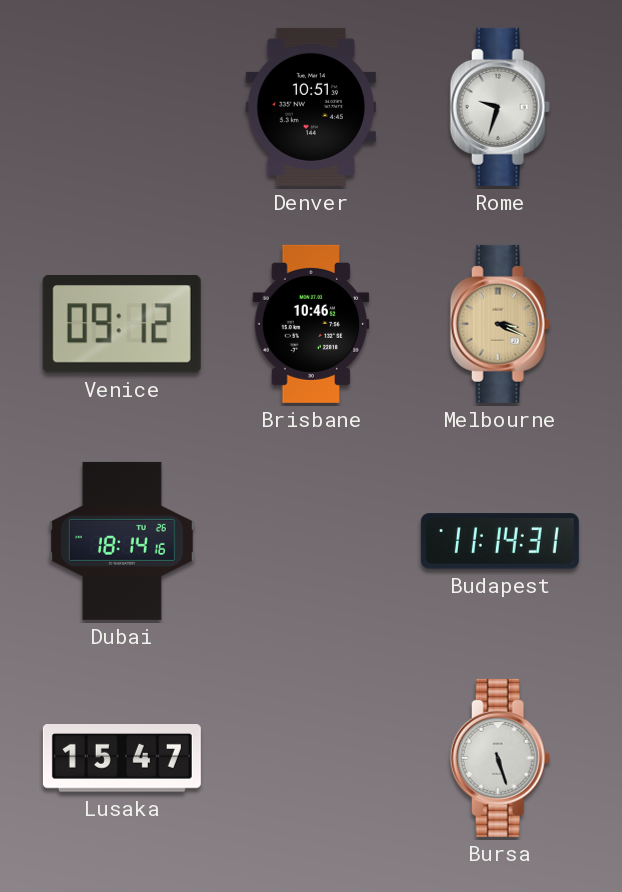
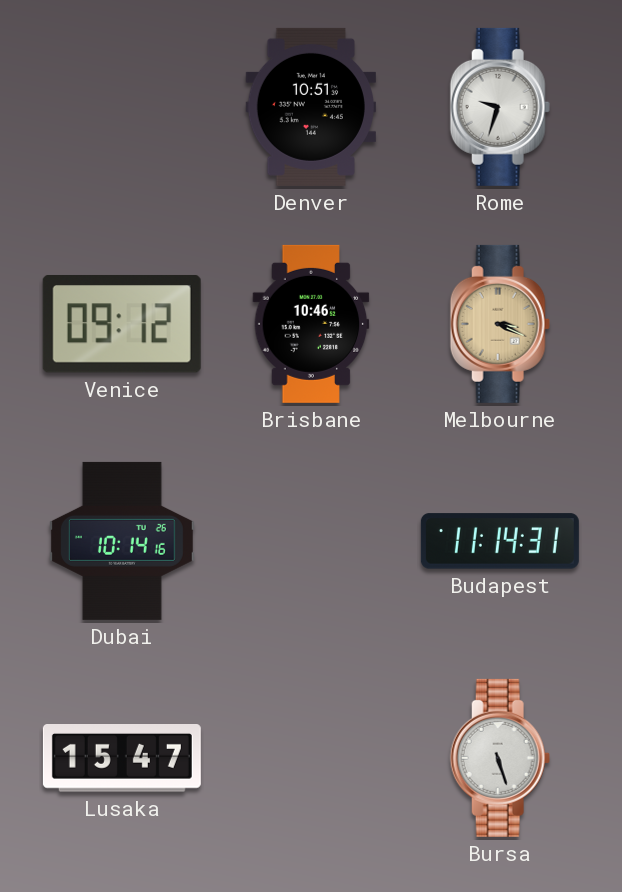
Dubai: 18:14 -> 10:14
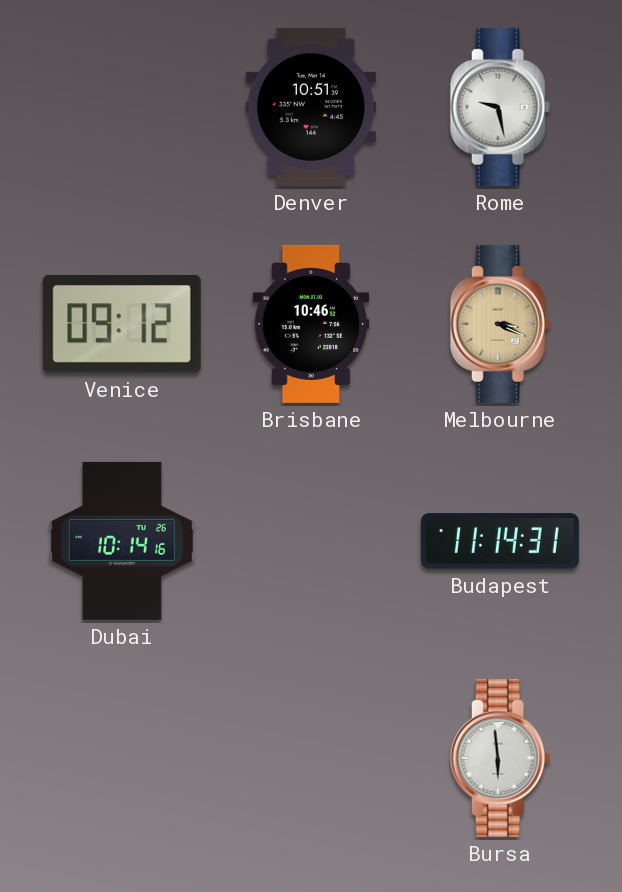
Rome: 9:33 -> 9:28
Lusaka: 15:47 -> none
Bursa: 5:27 -> 5:59
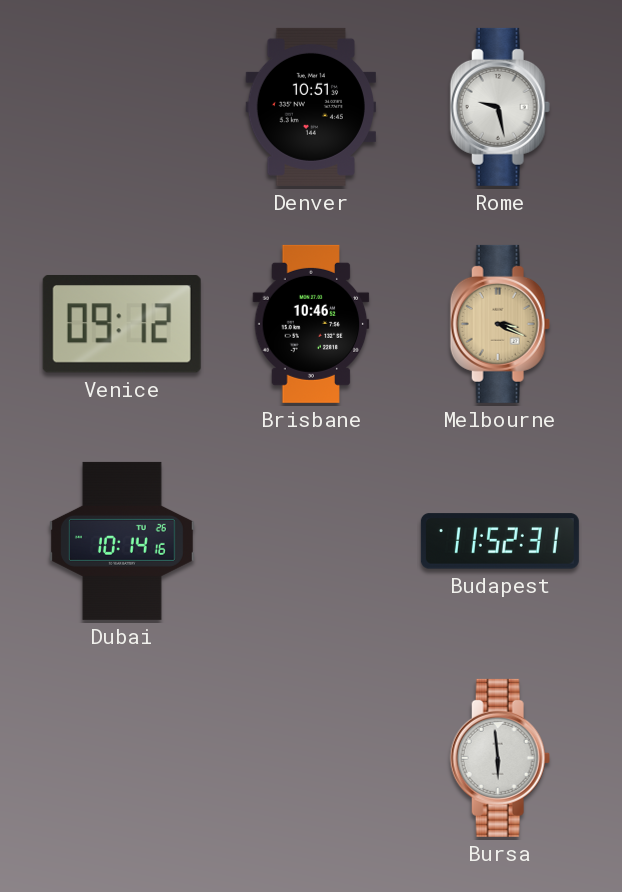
Budapest: 11:14 -> 11:52
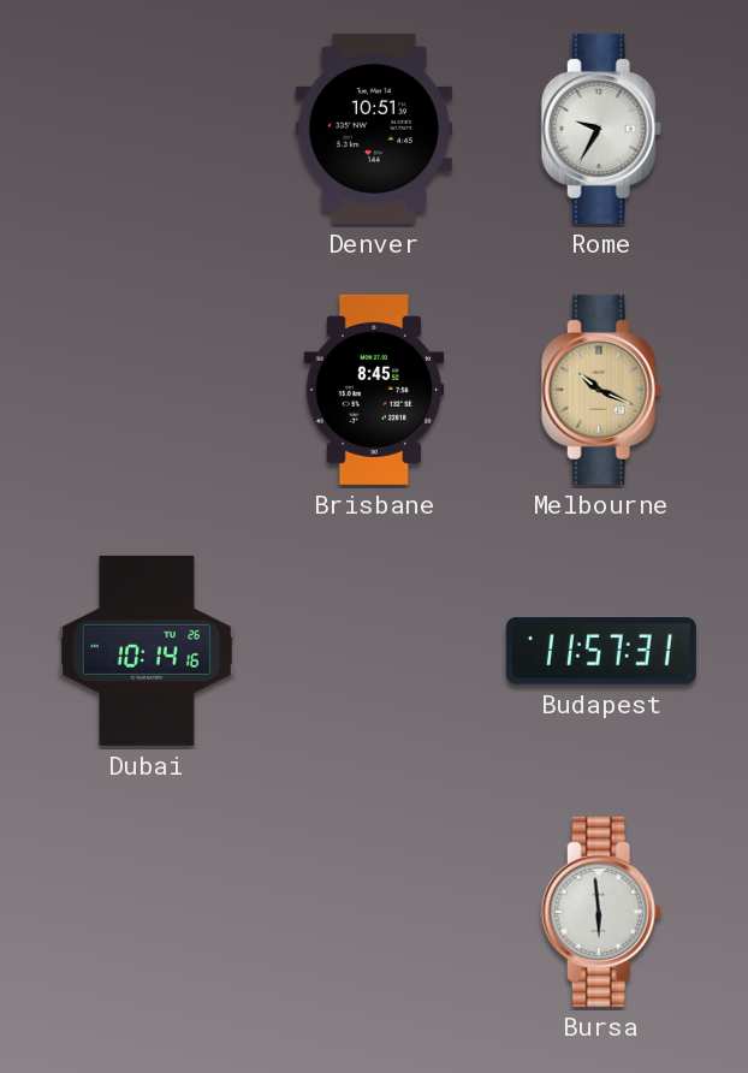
Rome: 9:28 -> 9:35
Venice: 09:12 -> none
Brisbane: 10:46 -> 8:45
Melbourne: 3:19 -> 10:19
Budapest: 11:52 -> 11:57
